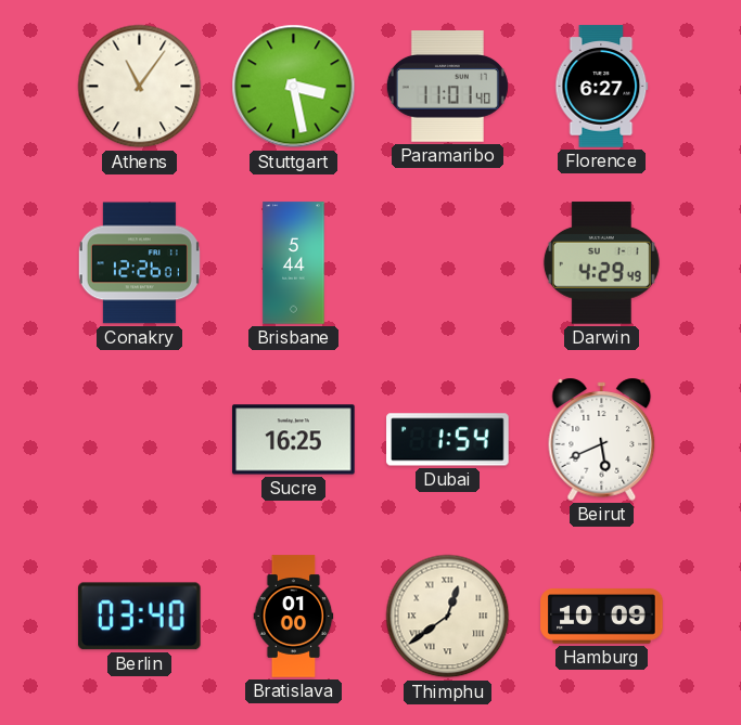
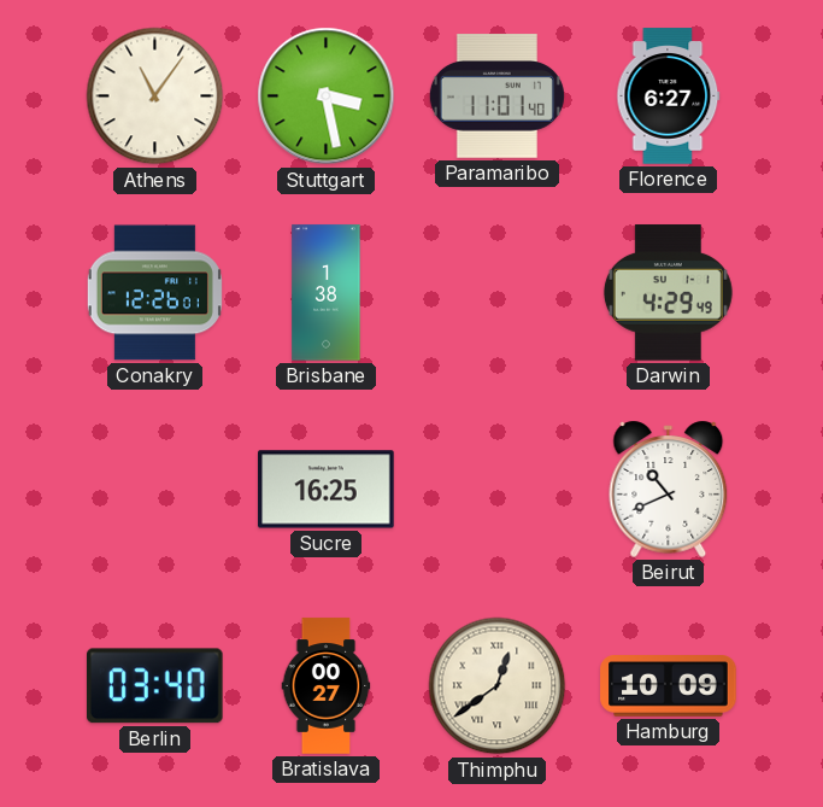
Brisbane: 5:44 -> 1:38
Dubai: 1:54 -> none
Beirut: 5:41 -> 10:41
Bratislava: 01:00 -> 00:27
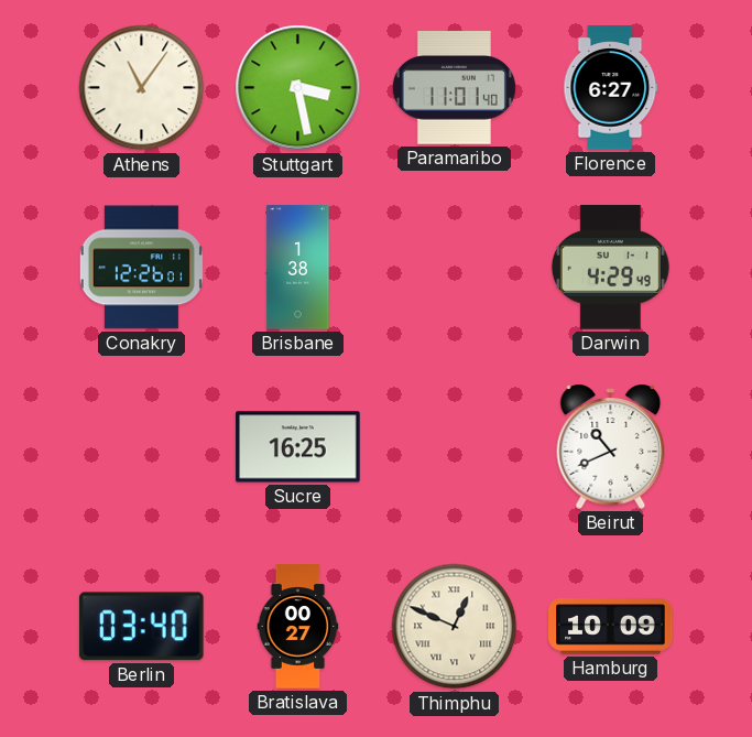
Thimphu: 12:39 -> 12:49
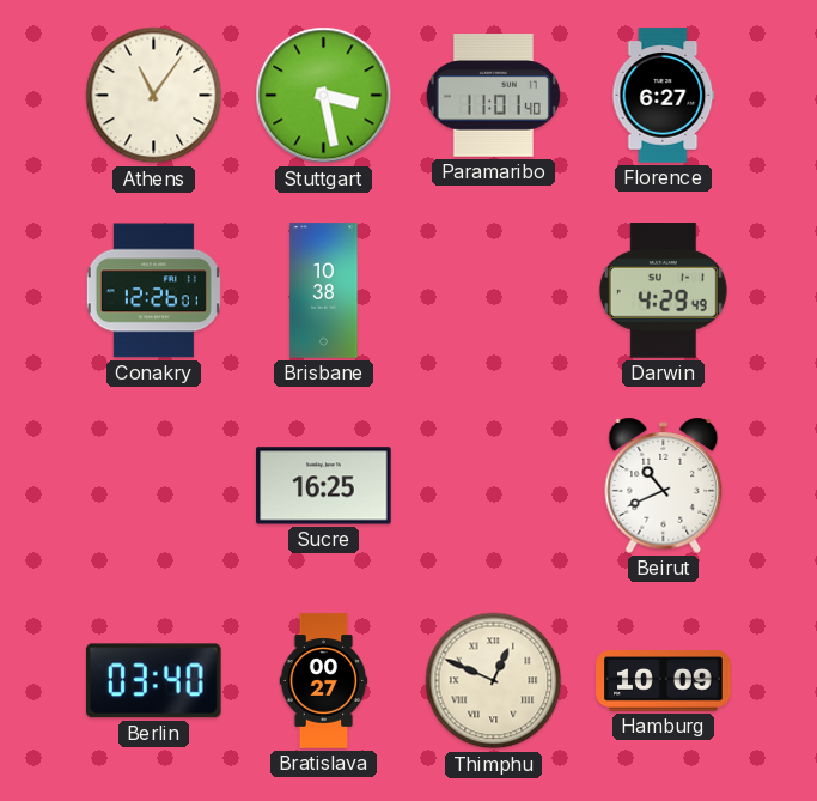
Brisbane: 1:38 -> 10:38
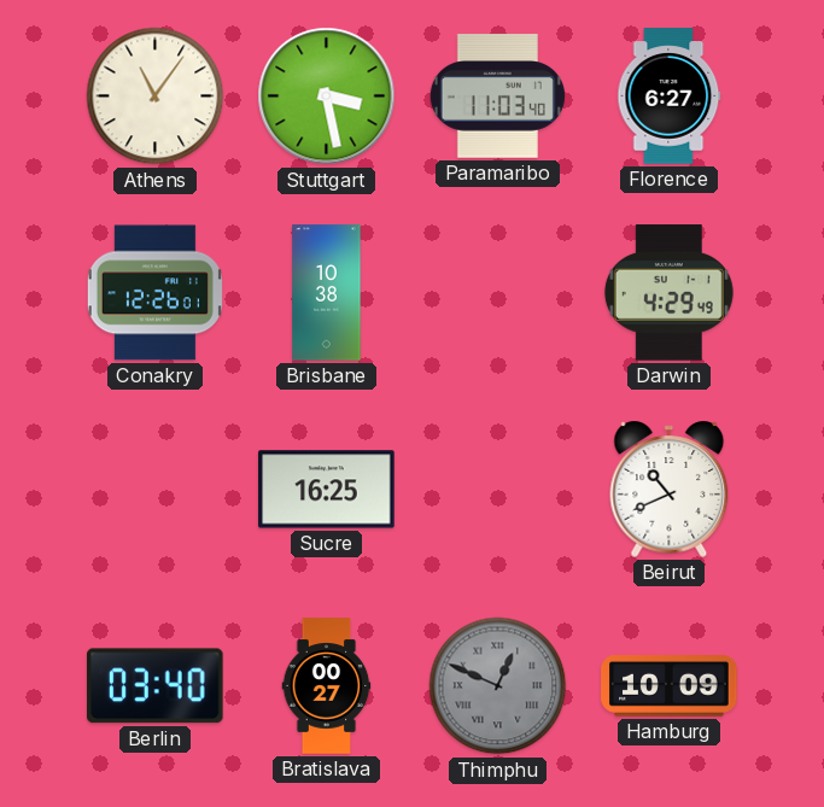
Paramaribo: 11:01 -> 11:03
Thimphu dial: cream -> grey
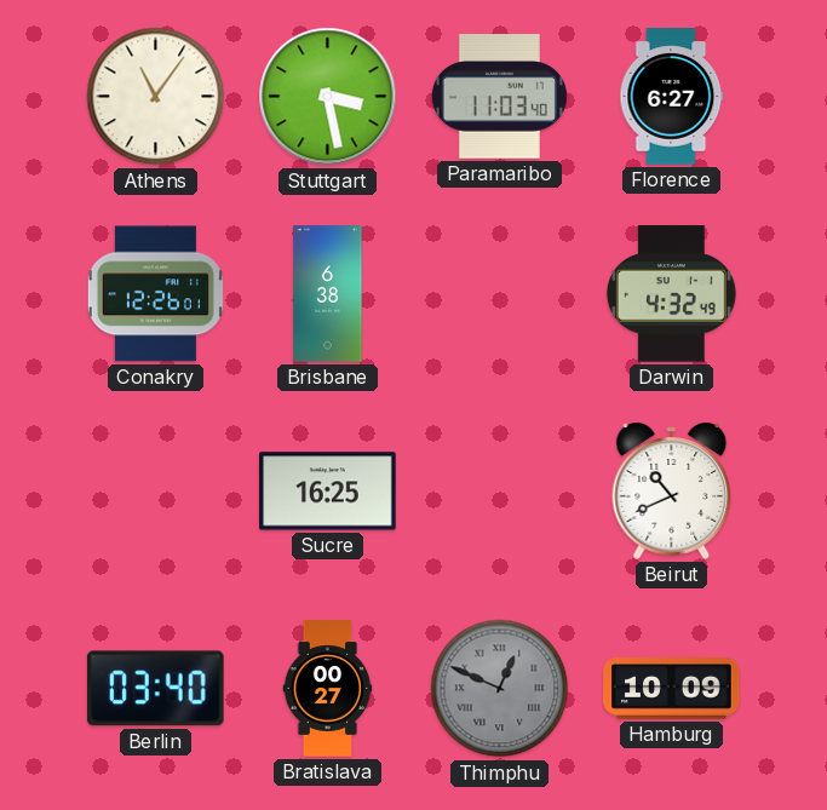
Brisbane: 10:38 -> 6:38
Darwin: 4:29 -> 4:32
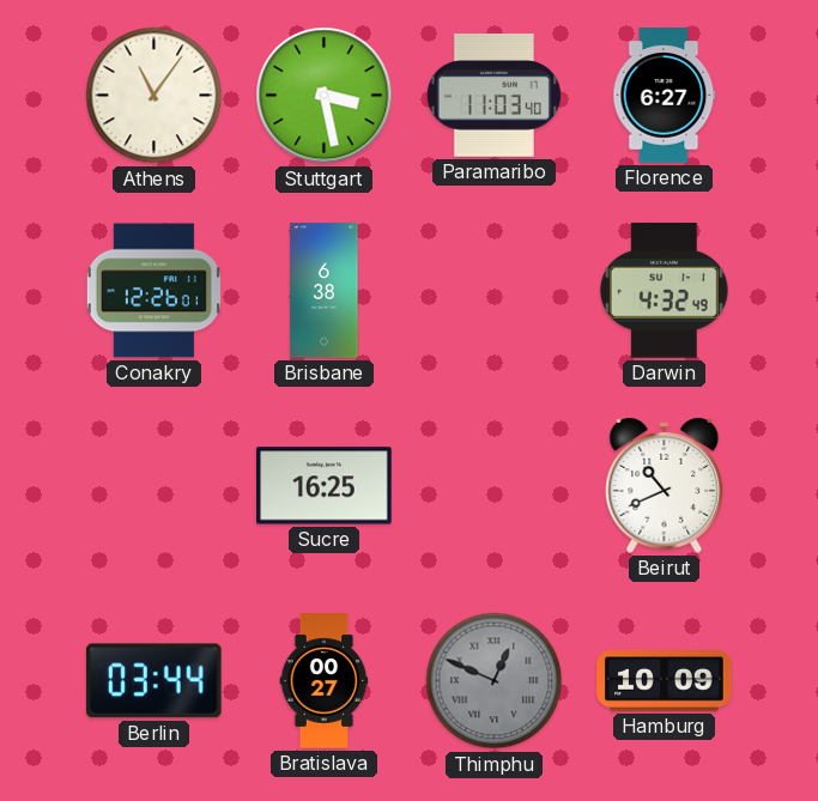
Berlin: 03:40 -> 03:44
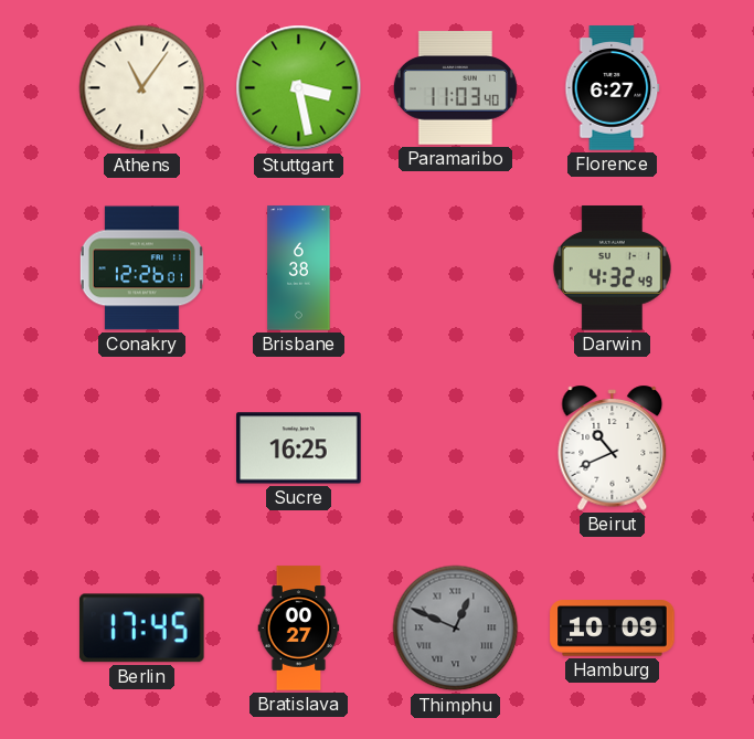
Berlin: 03:44 -> 17:45
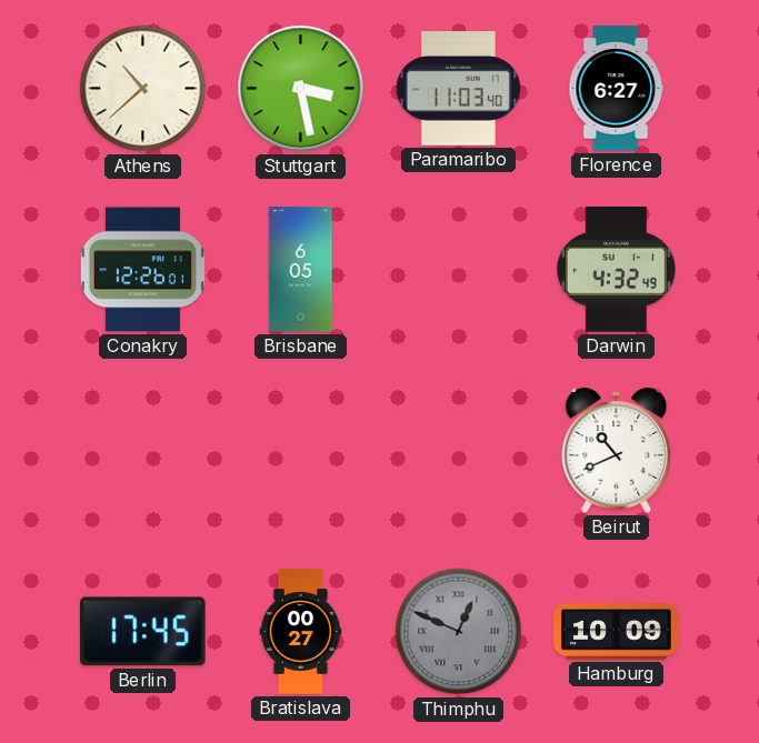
Athens: 11:06 -> 10:38
Brisbane: 6:38 -> 6:05
Sucre: 16:25 -> none
